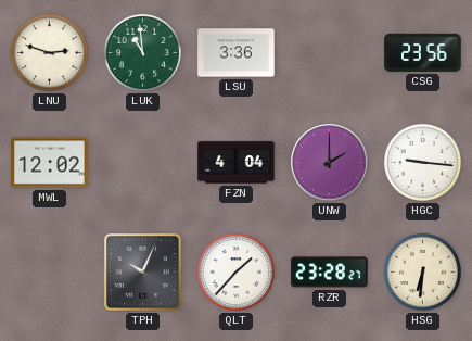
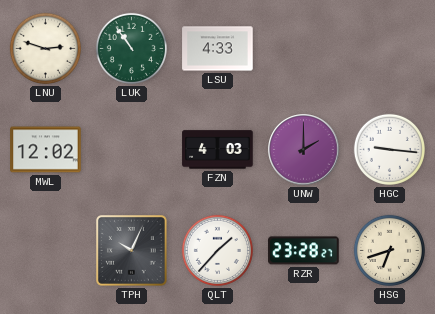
LUK: 10:59 -> 10:54
LSU: 3:36 -> 4:33
CSG: 23:56 -> none
FZN: 4:04 -> 4:03
HSG: 6:31 -> 6:42
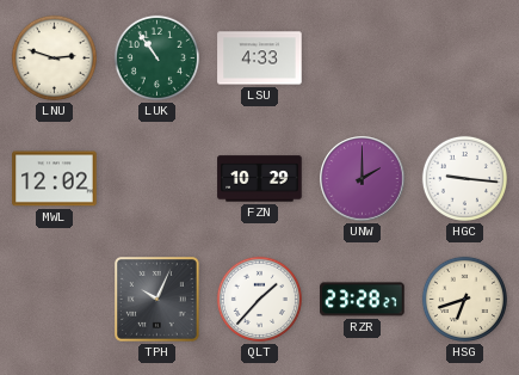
FZN: 4:03 -> 10:29
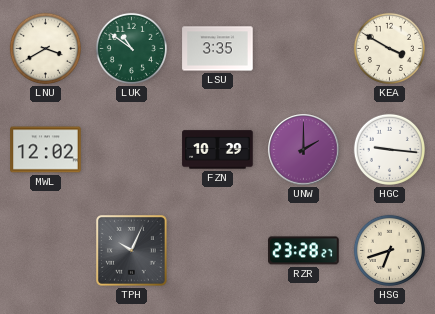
LNU: 2:48 -> 3:40
LUK: 10:54 -> 10:51
LSU: 4:33 -> 3:35
KEA: none -> 3:50
QLT: 1:37 -> none
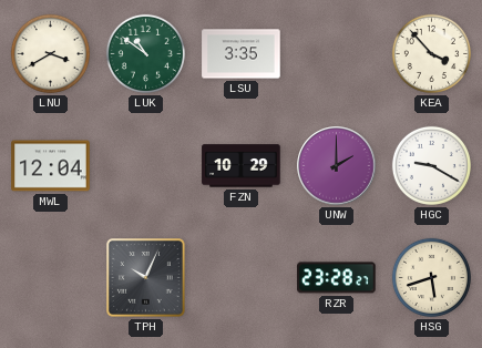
KEA: 3:50 -> 3:53
MWL: 12:02 -> 12:04
HGC: 9:16 -> 9:20
HSG: 6:42 -> 5:42
